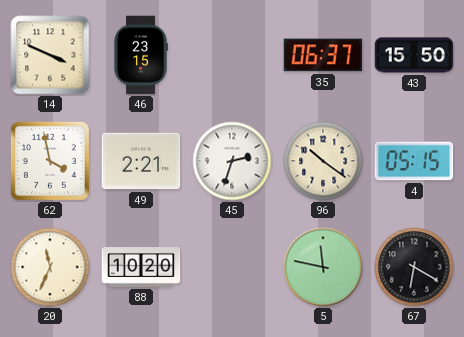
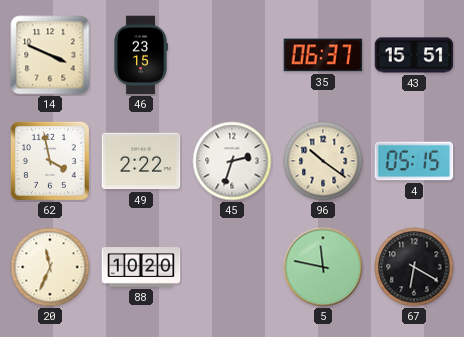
43: 15:50 -> 15:51
49: 2:21 -> 2:22
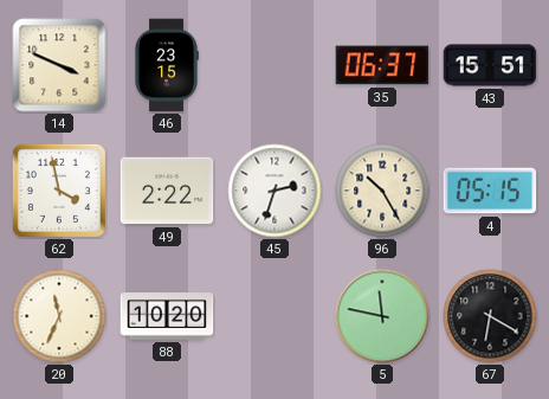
96: 10:21 -> 10:25
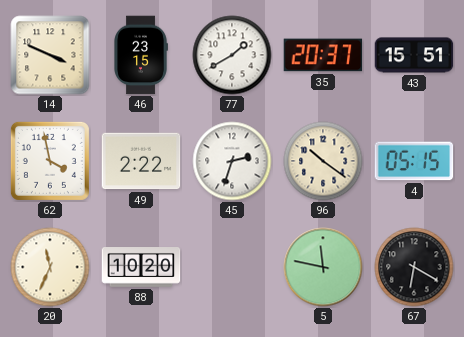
77: none -> 1:40
35: 06:37 -> 20:37
96: 10:25 -> 10:21
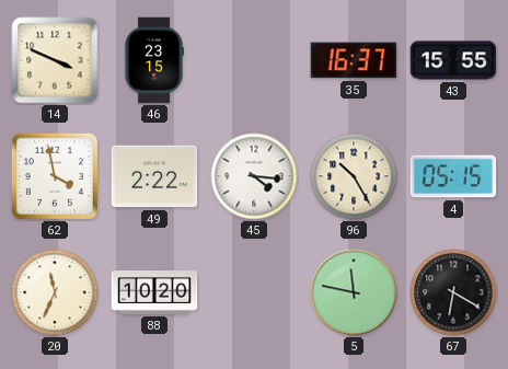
77: 1:40 -> none
35: 20:37 -> 16:37
43: 15:51 -> 15:55
45: 2:33 -> 4:16
96: 10:21 -> 10:25
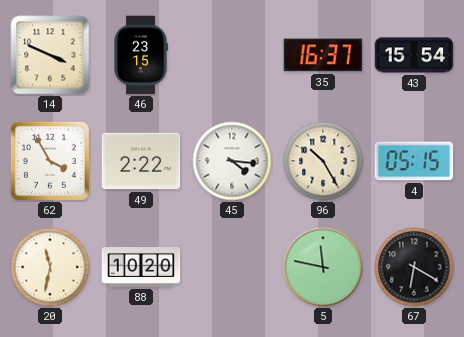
43: 15:55 -> 15:54
62: 3:58 -> 3:55
20: 11:34 -> 11:32
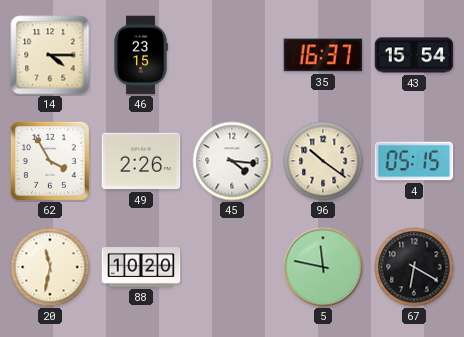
14: 3:49 -> 4:15
49: 2:22 -> 2:26
96: 10:25 -> 10:21
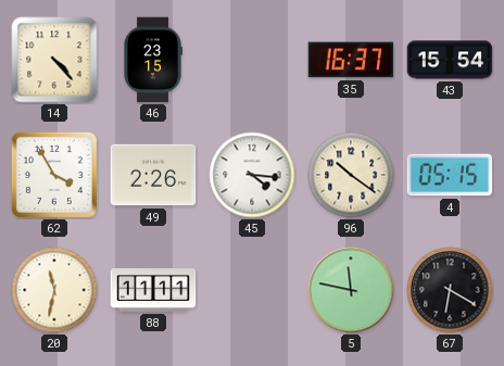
14: 4:15 -> 4:23
88: 10:20 -> 11:11
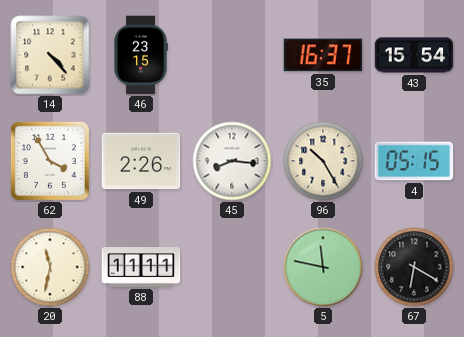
45: 4:16 -> 8:16
96: 10:21 -> 10:25
